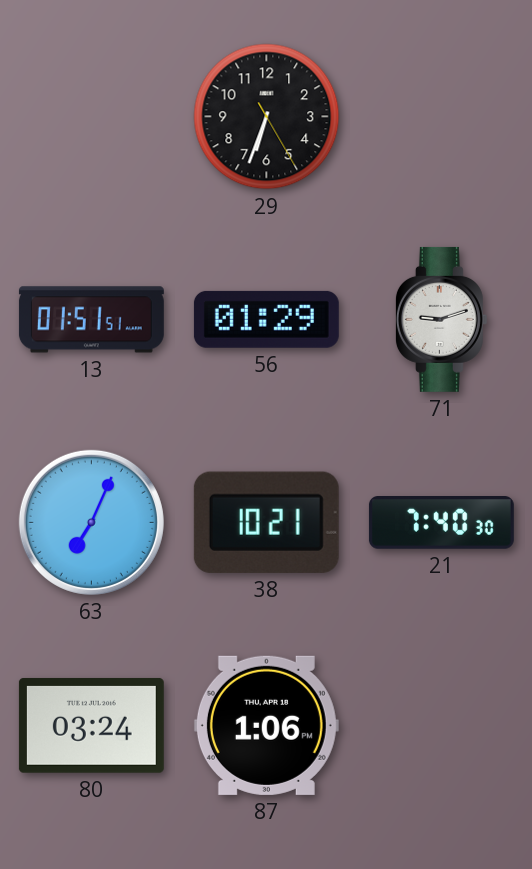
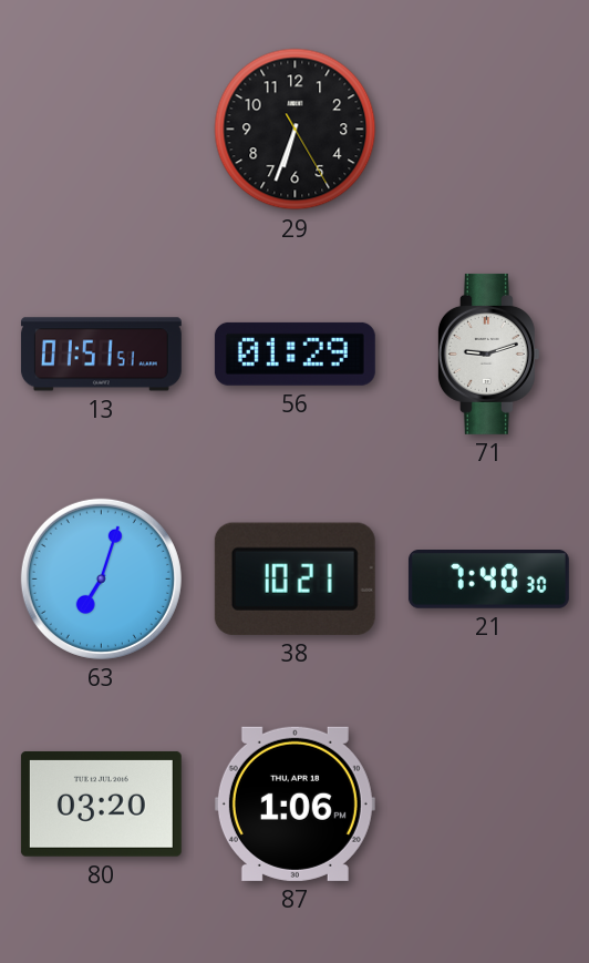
63: 7:04 -> 7:03
80: 03:24 -> 03:20
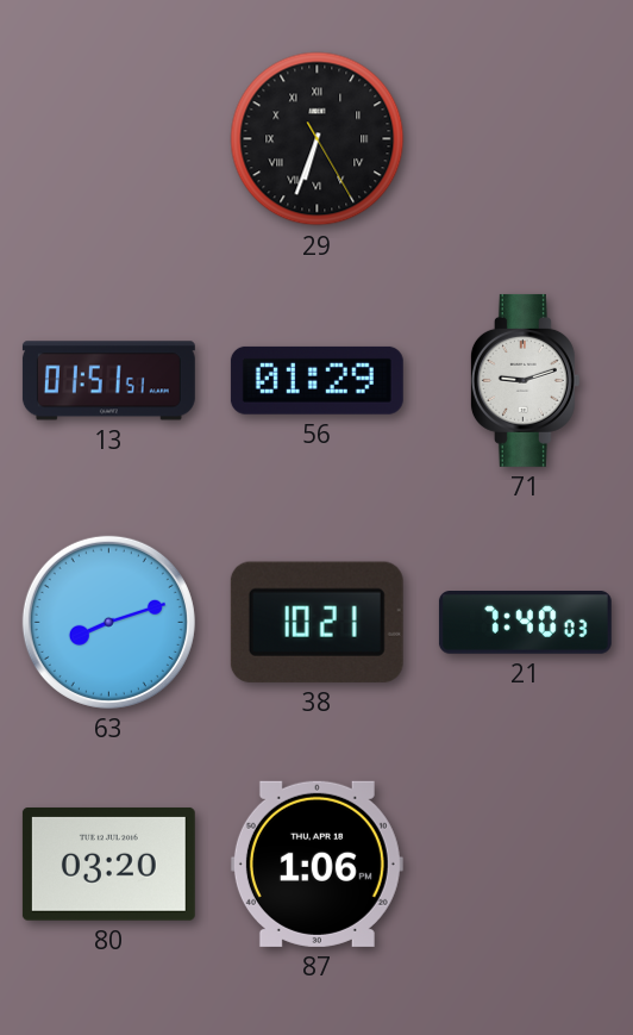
29 numerals: Arabic -> Roman
63: 7:03 -> 8:12
21: 7:40:30 -> 7:40:03
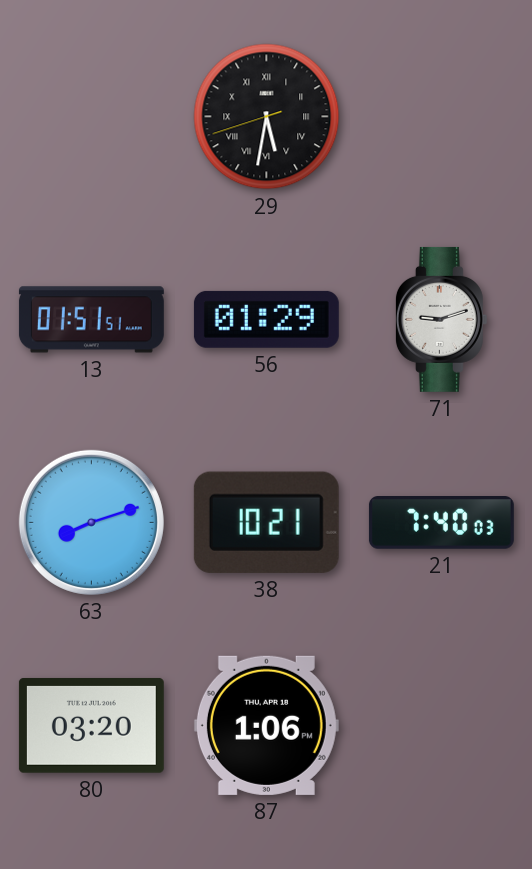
29: 6:33 -> 5:31
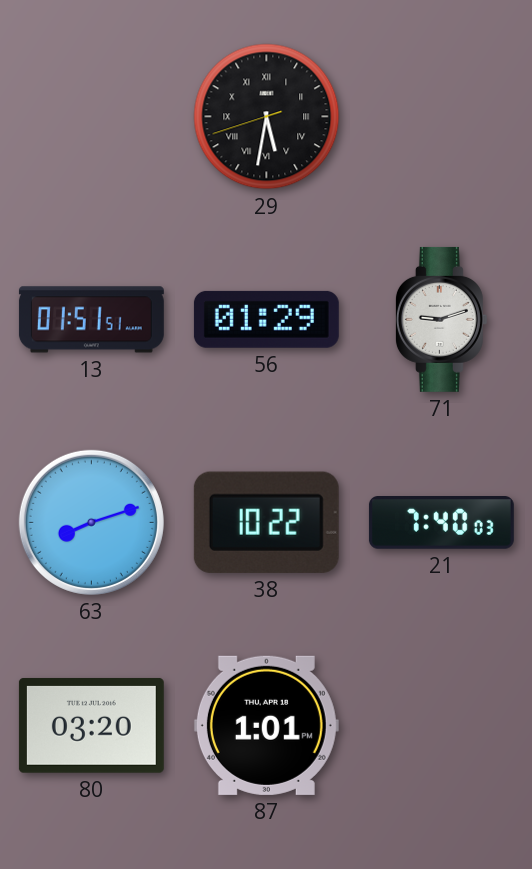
38: 10:21 -> 10:22
87: 1:06 -> 1:01
